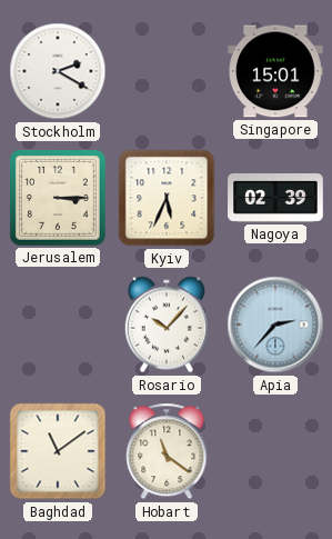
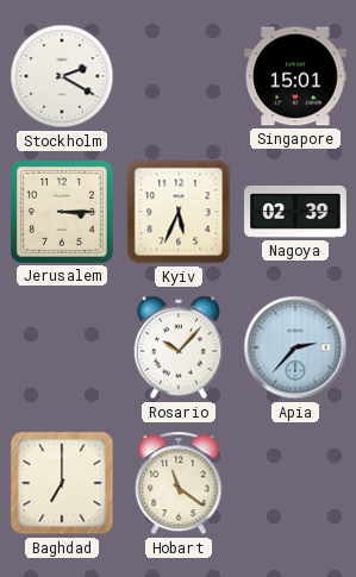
Baghdad: 11:09 -> 7:00
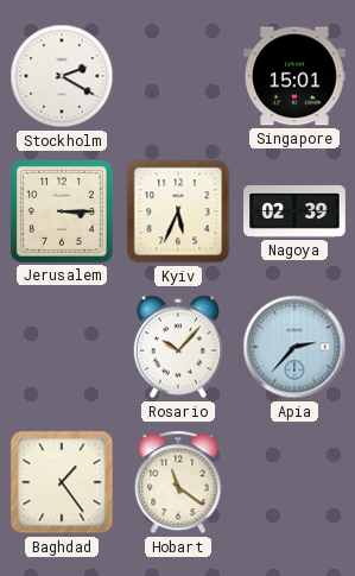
Baghdad: 7:00 -> 1:24
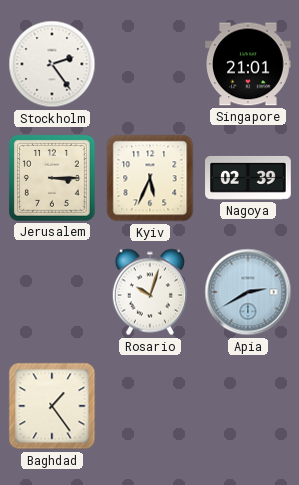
Stockholm: 2:20 -> 2:24
Singapore: 15:01 -> 21:01
Rosario: 10:07 -> 10:03
Apia: 2:37 -> 2:40
Hobart: 11:21 -> none
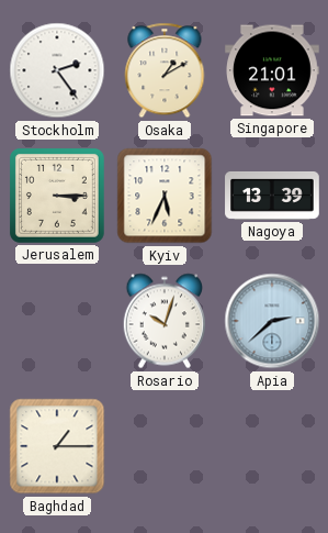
Osaka: none -> 1:10
Nagoya: 02:39 -> 13:39
Apia: 2:40 -> 2:38
Baghdad: 1:24 -> 1:15
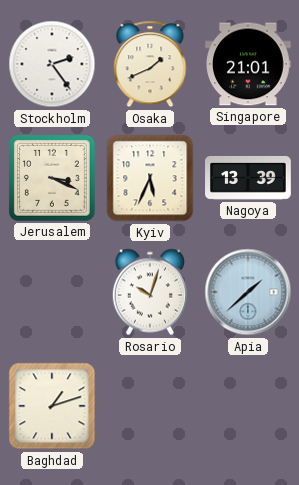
Osaka: 1:10 -> 1:41
Jerusalem: 3:15 -> 3:19
Apia: 2:38 -> 1:38
Baghdad: 1:15 -> 1:12
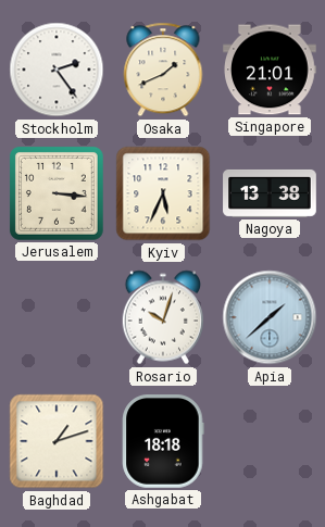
Jerusalem: 3:19 -> 3:16
Nagoya: 13:39 -> 13:38
Ashgabat: none -> 18:18
